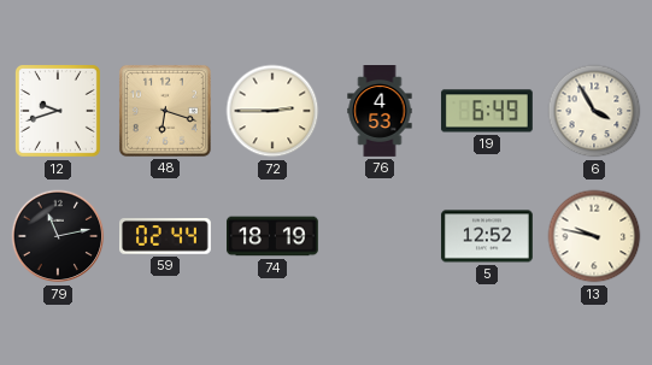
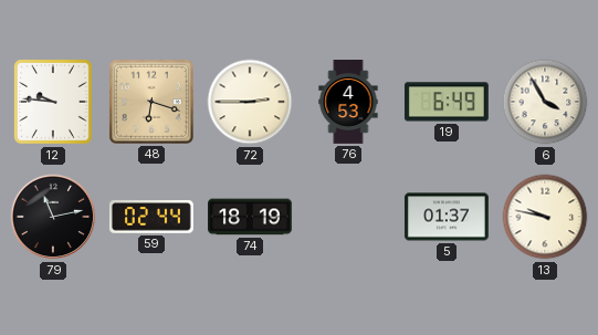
12: 9:42 -> 9:46
5: 12:52 -> 01:37
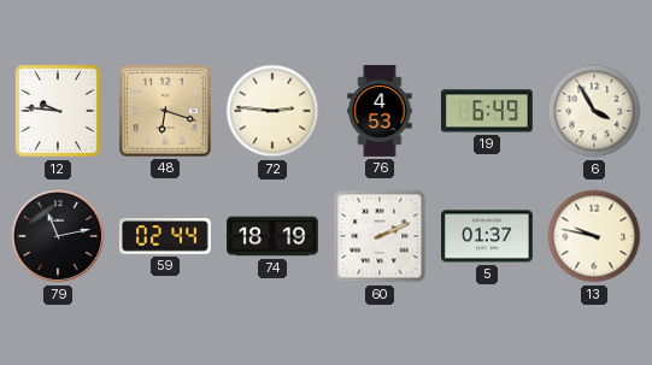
72: 2:45 -> 2:46
60: none -> 2:11
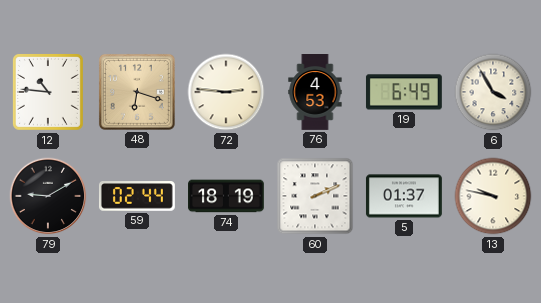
12: 9:46 -> 10:46
79: 11:13 -> 9:10
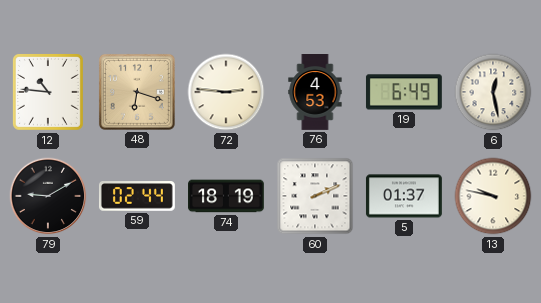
6: 3:55 -> 12:28
